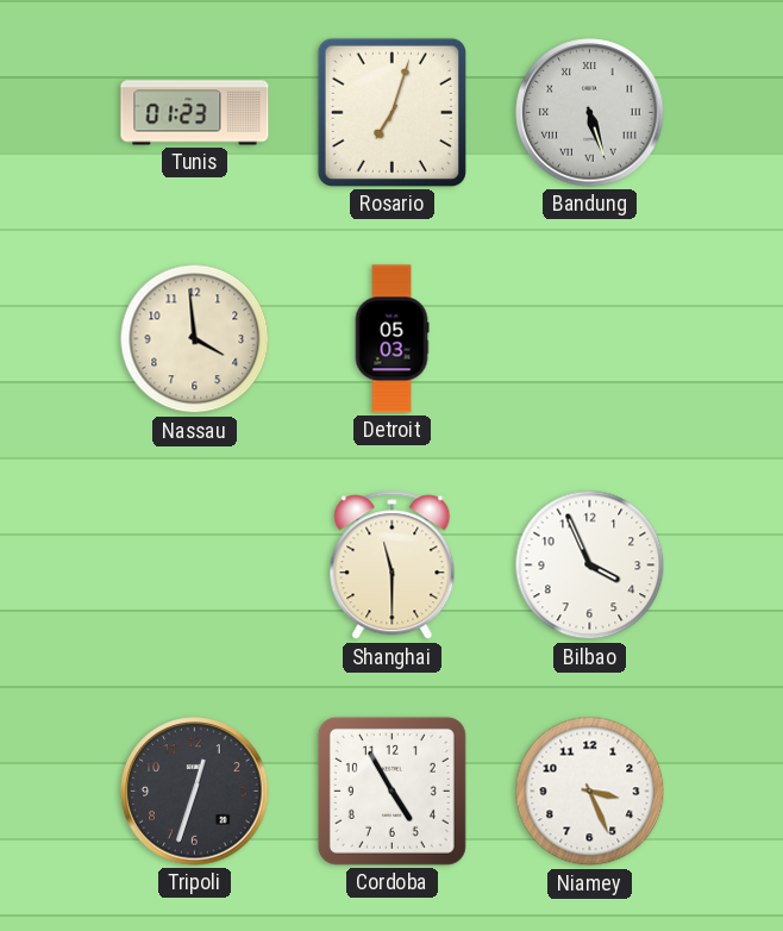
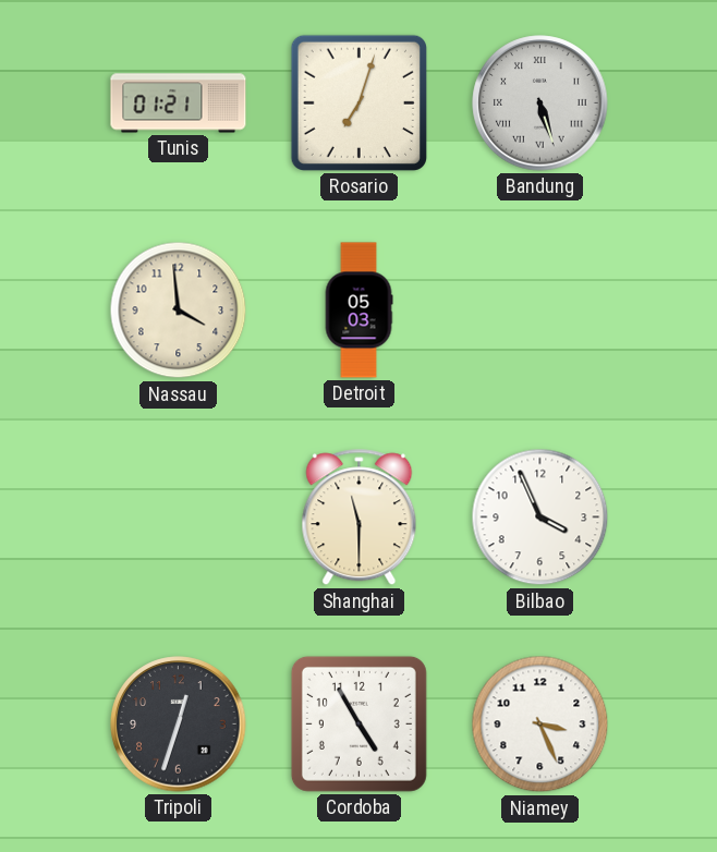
Tunis: 01:23 -> 01:21
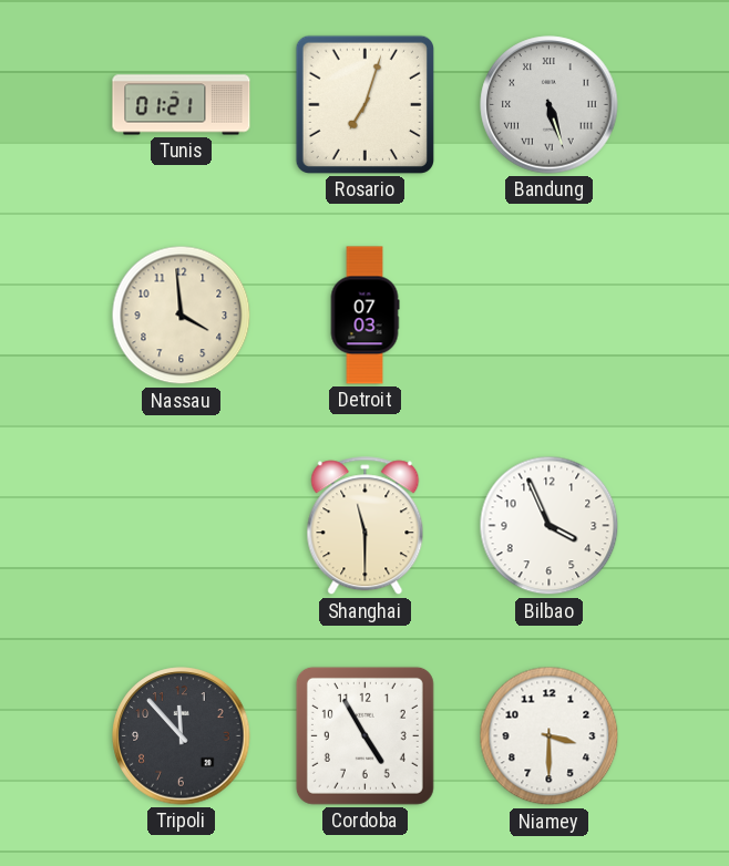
Detroit: 05:03 -> 07:03
Tripoli: 12:33 -> 11:53
Niamey: 3:26 -> 3:30
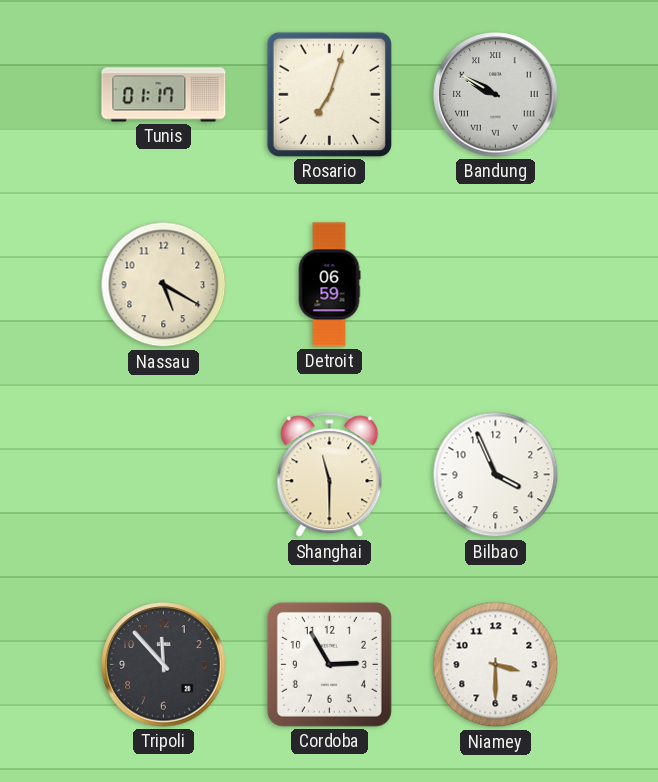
Tunis: 01:21 -> 01:17
Bandung: 5:27 -> 9:50
Nassau: 3:59 -> 5:20
Detroit: 07:03 -> 06:59
Cordoba: 4:55 -> 2:55
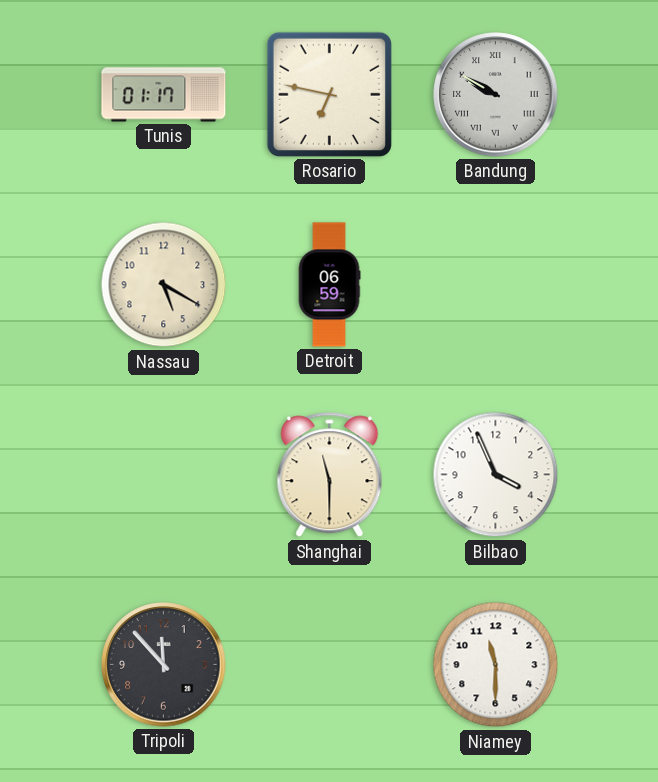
Rosario: 7:03 -> 6:47
Cordoba: 2:55 -> none
Niamey: 3:30 -> 11:30
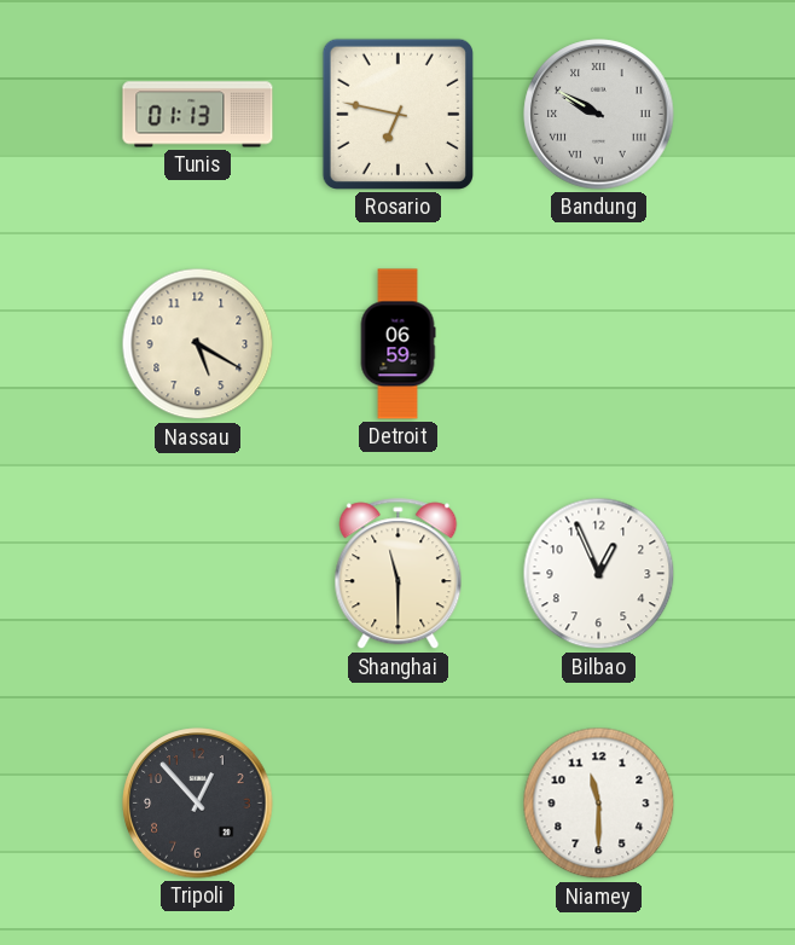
Tunis: 01:17 -> 01:13
Bilbao: 3:56 -> 12:56
Tripoli: 11:53 -> 12:53
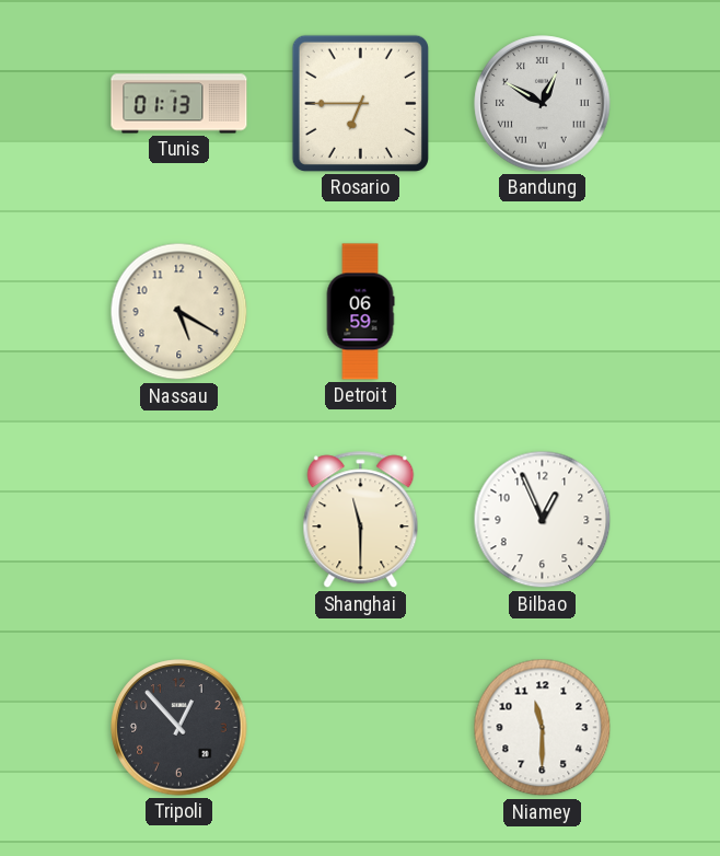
Rosario: 6:47 -> 6:45
Bandung: 9:50 -> 12:50
